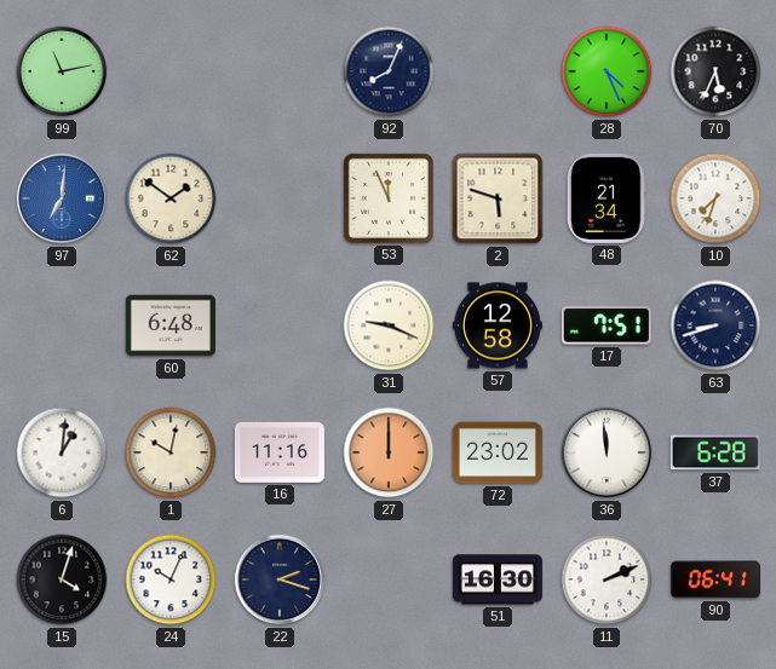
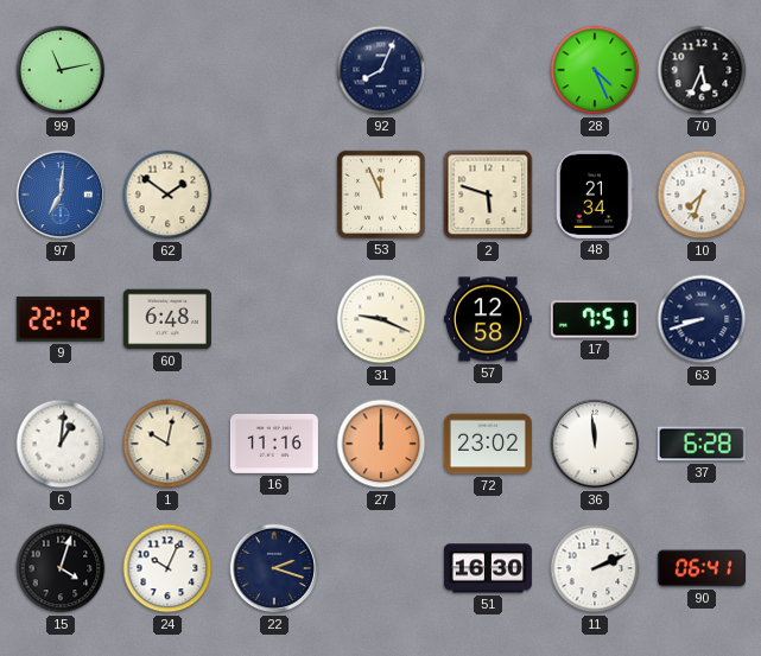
9: none -> 22:12
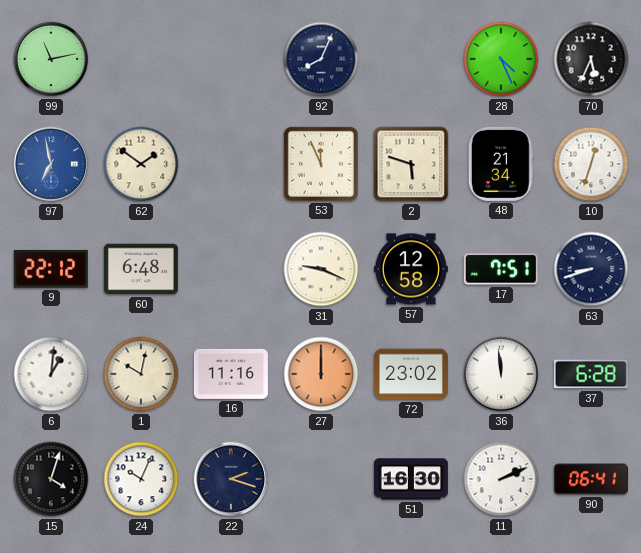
97: 7:01 -> 6:58
10: 7:33 -> 12:33
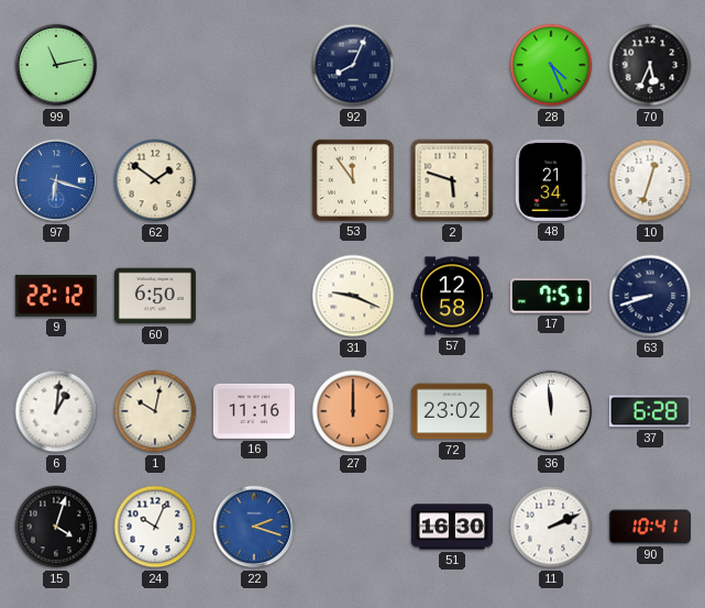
97: 6:58 -> 6:18
53: 11:56 -> 11:54
60: 6:48 -> 6:50
22 dial: navy -> blue
90: 06:41 -> 10:41
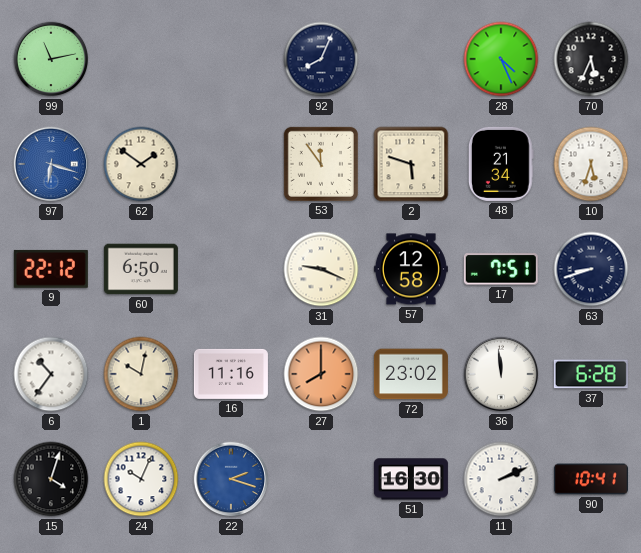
10: 12:33 -> 5:33
6: 1:01 -> 10:36
27: 12:00 -> 8:00
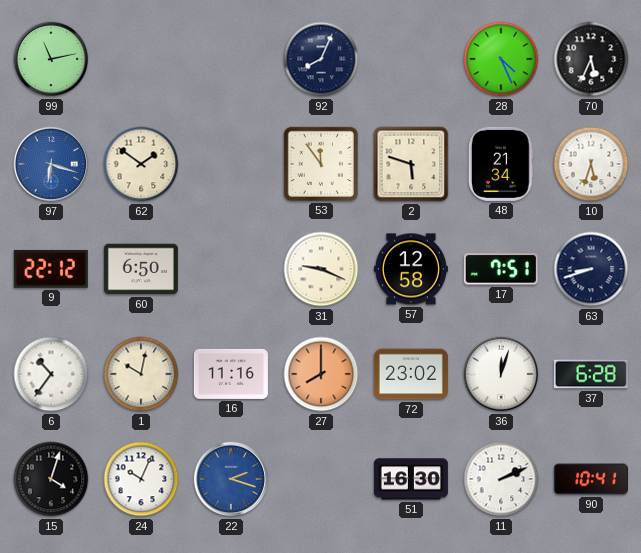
36: 11:59 -> 12:03
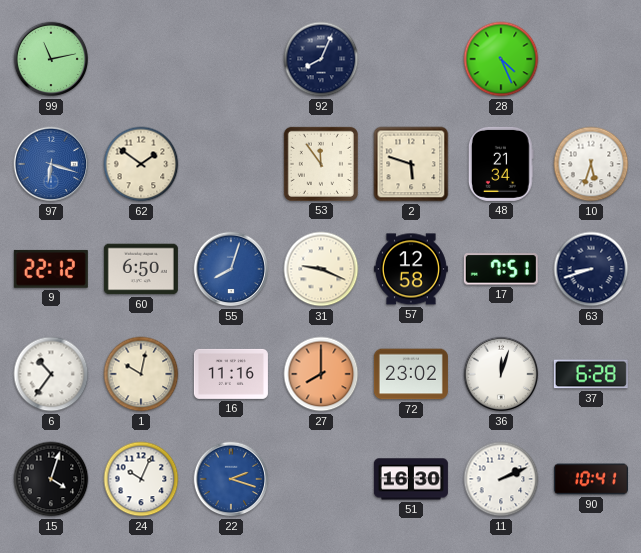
70: 5:34 -> none
55: none -> 8:03
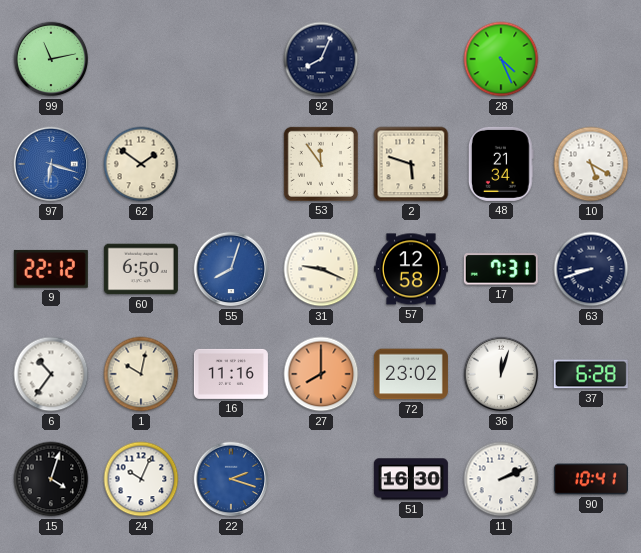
10: 5:33 -> 5:20
17: 7:51 -> 7:31
